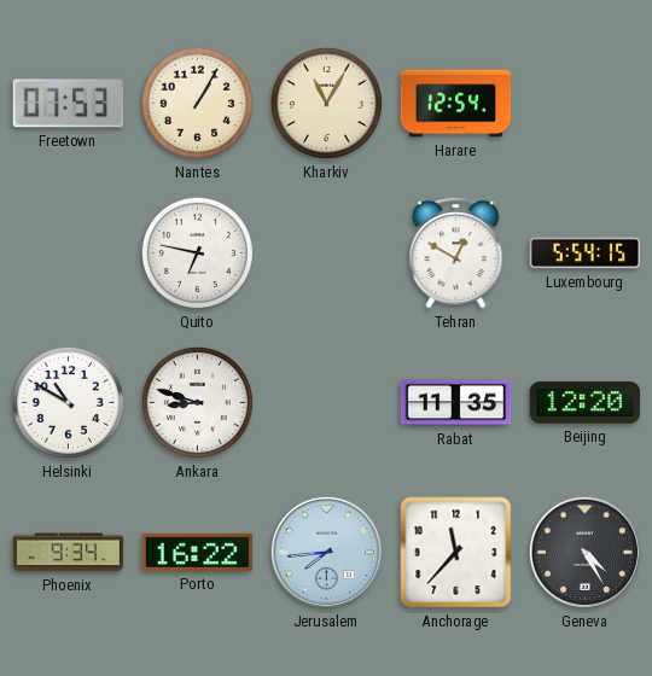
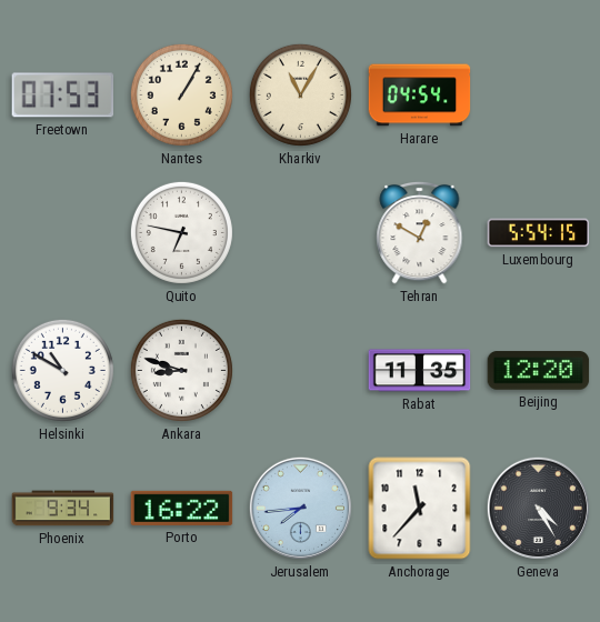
Harare: 12:54 -> 04:54
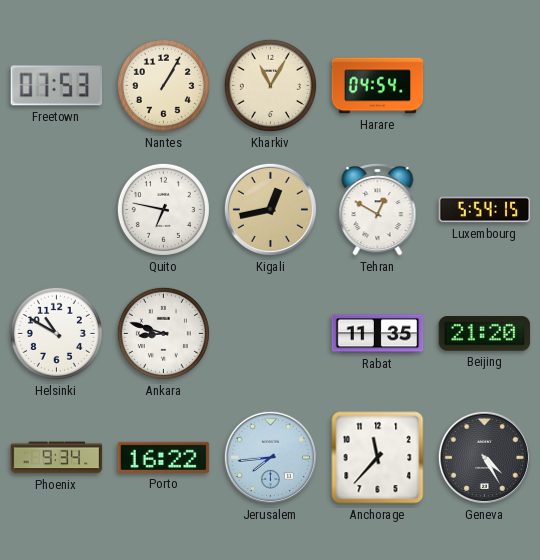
Kigali: none -> 12:43
Beijing: 12:20 -> 21:20
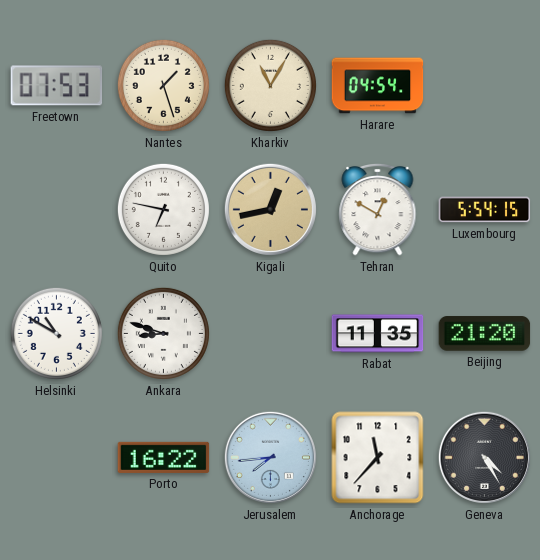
Nantes: 1:05 -> 1:27
Phoenix: 9:34 -> none
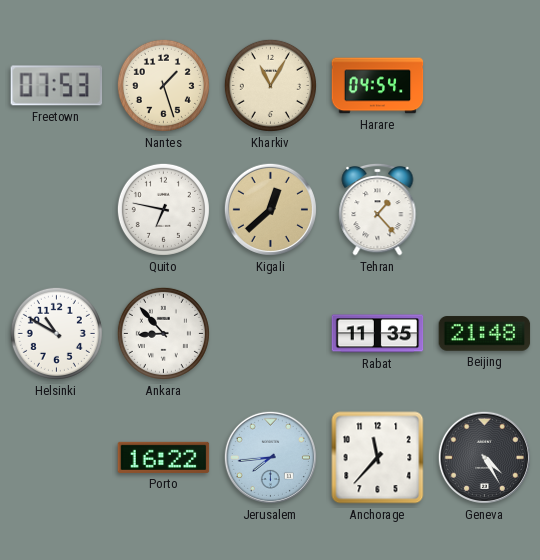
Kigali: 12:43 -> 12:38
Tehran: 12:50 -> 1:23
Luxembourg: 5:54 -> none
Ankara: 8:48 -> 8:53
Beijing: 21:20 -> 21:48
